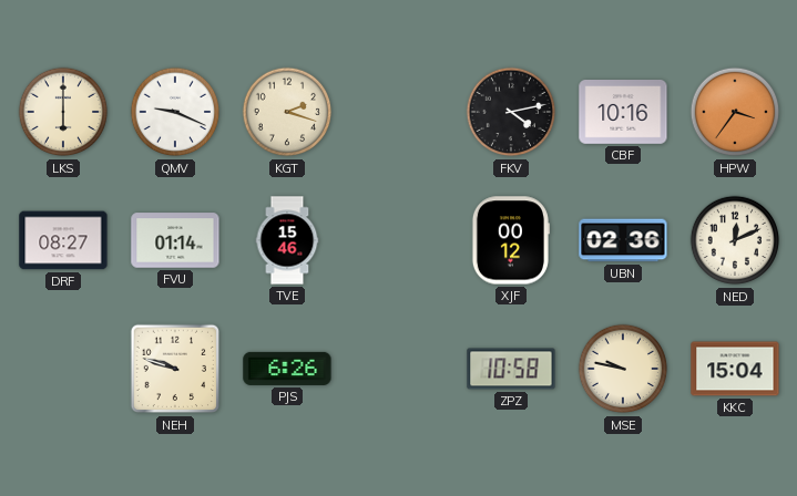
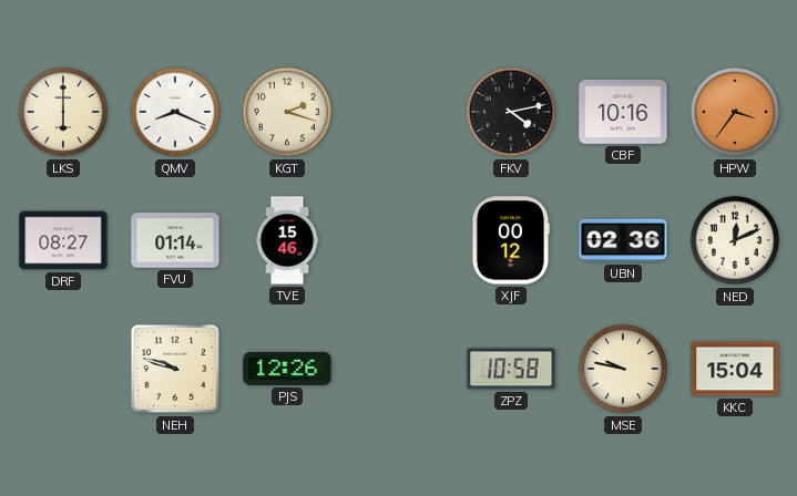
QMV: 9:19 -> 8:19
PJS: 6:26 -> 12:26
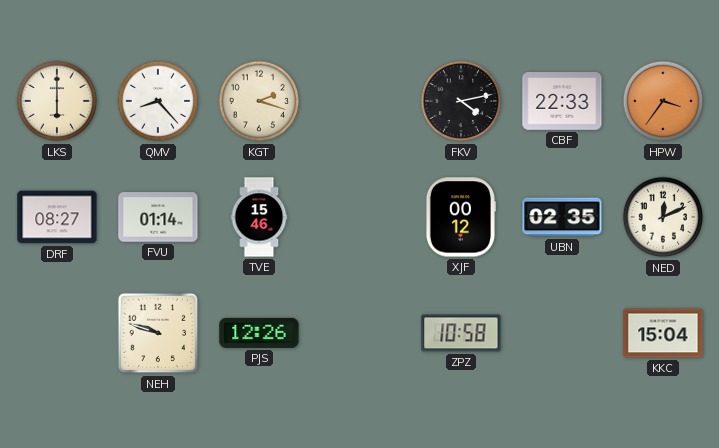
QMV: 8:19 -> 8:23
CBF: 10:16 -> 22:33
UBN: 02:36 -> 02:35
MSE: 9:47 -> none
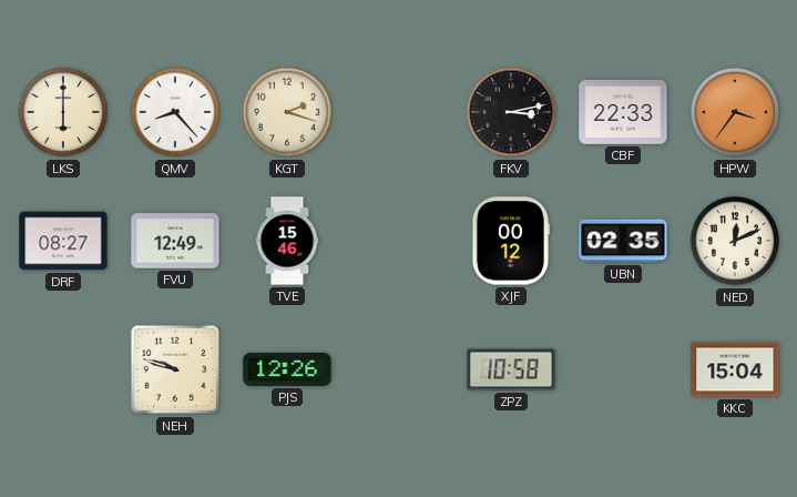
FKV: 4:13 -> 3:13
FVU: 01:14 -> 12:49
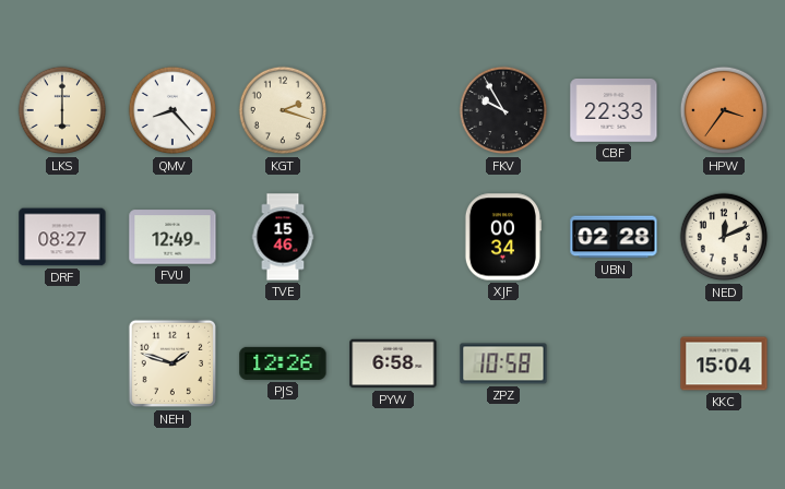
FKV: 3:13 -> 9:55
XJF: 00:12 -> 00:34
UBN: 02:35 -> 02:28
NEH: 9:48 -> 1:48
PYW: none -> 6:58
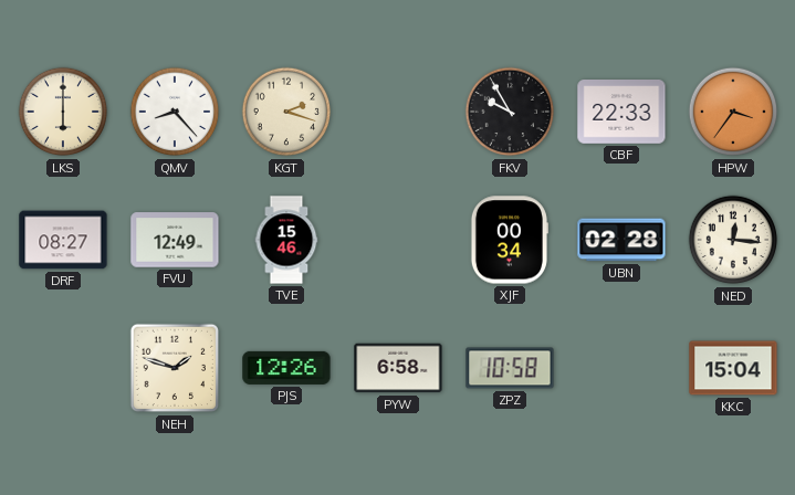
NED: 12:11 -> 12:16
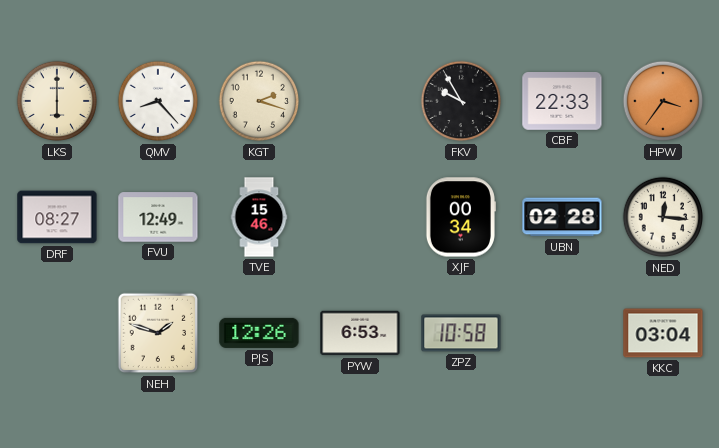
PYW: 6:58 -> 6:53
KKC: 15:04 -> 03:04
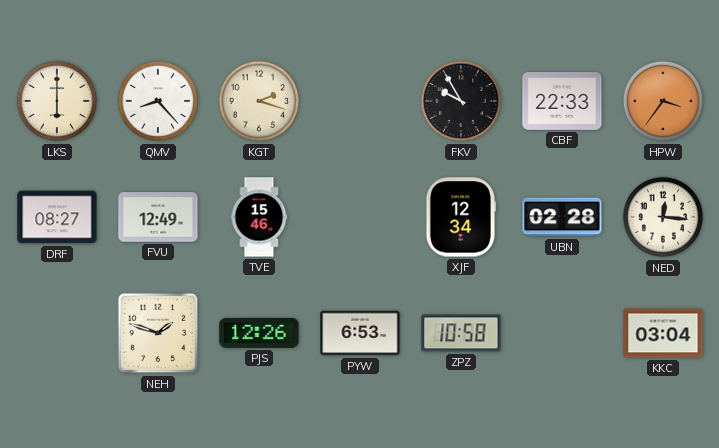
XJF: 00:34 -> 12:34
